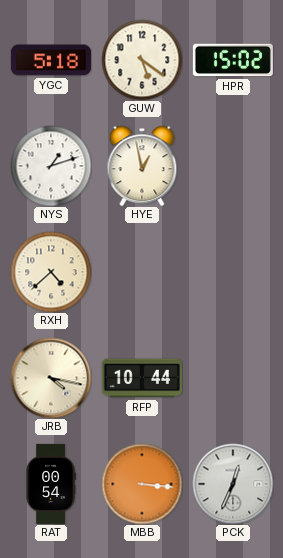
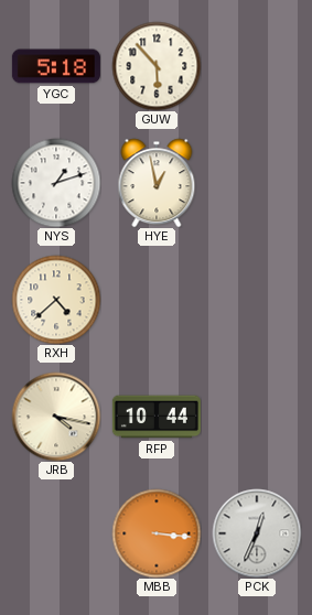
GUW: 5:21 -> 5:53
HPR: 15:02 -> none
RAT: 00:54 -> none
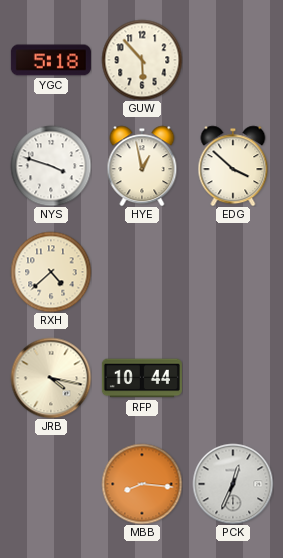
NYS: 1:12 -> 3:48
EDG: none -> 3:52
MBB: 3:16 -> 8:16
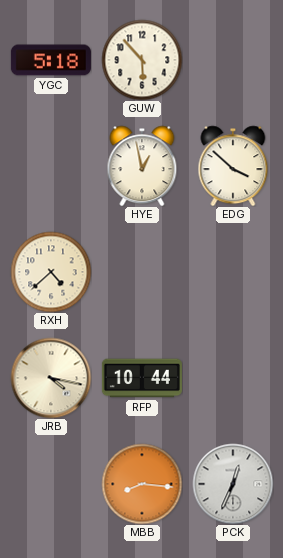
NYS: 3:48 -> none
